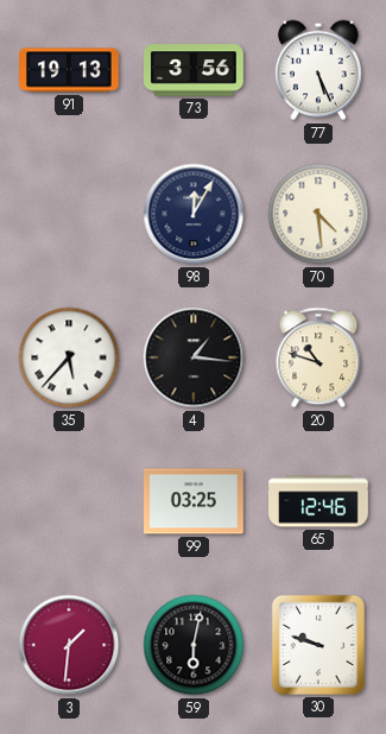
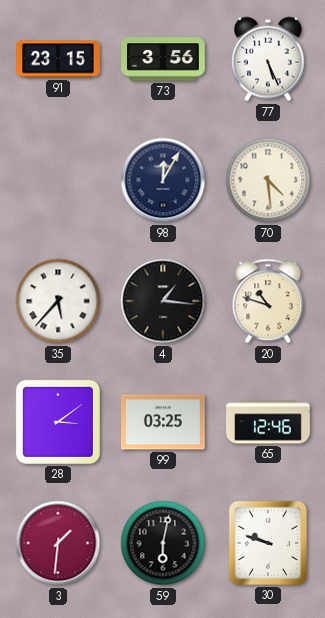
91: 19:13 -> 23:15
28: none -> 3:09
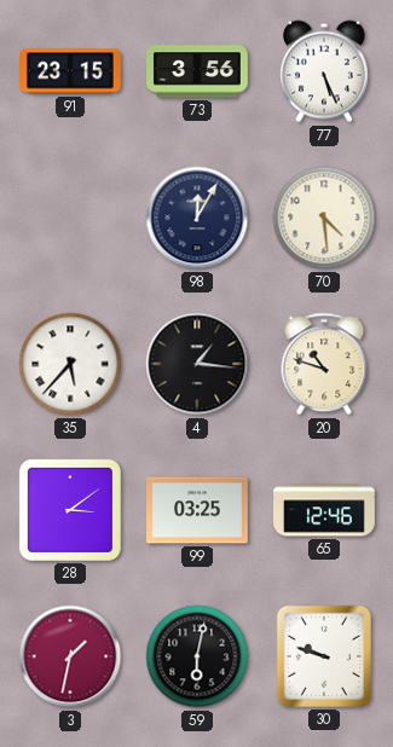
3: 1:31 -> 1:32
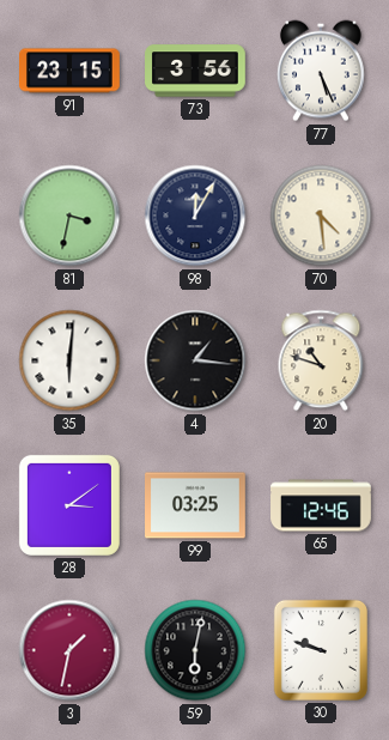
81: none -> 3:32
35: 5:37 -> 6:01
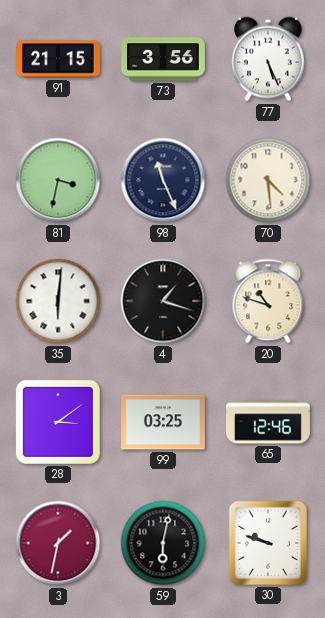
91: 23:15 -> 21:15
98: 12:05 -> 11:26
4: 1:16 -> 1:18
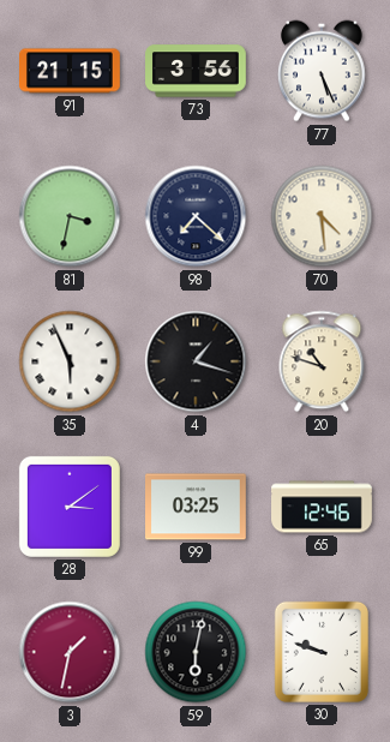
98: 11:26 -> 7:22
35: 6:01 -> 5:56
